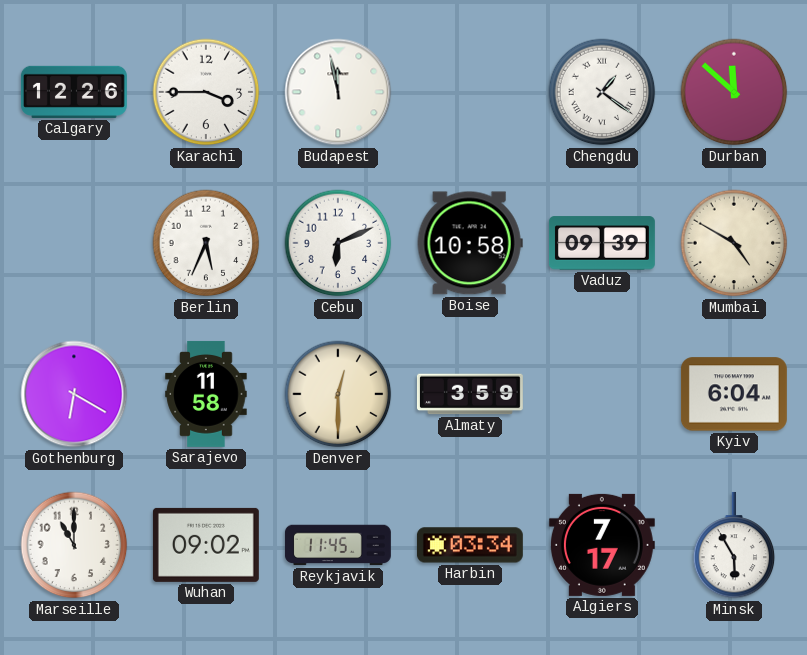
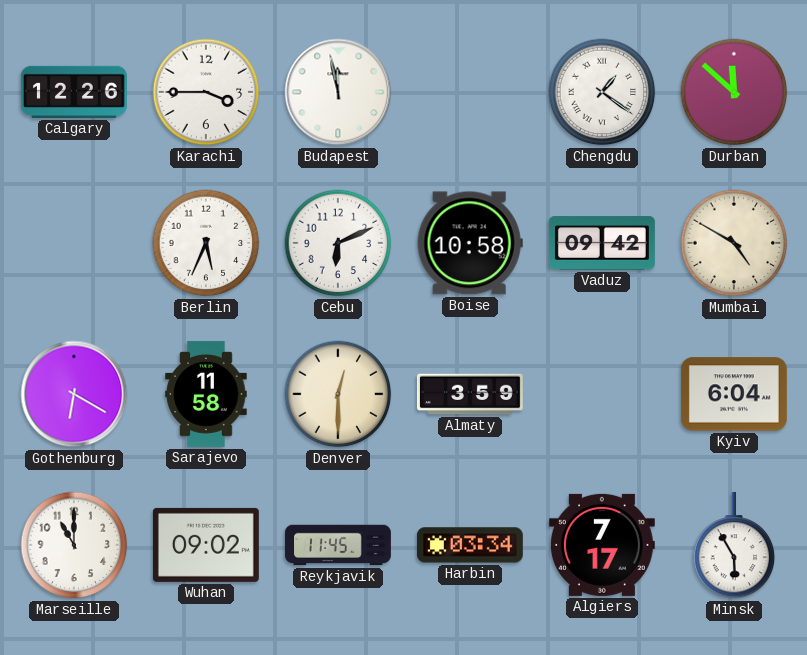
Vaduz: 09:39 -> 09:42
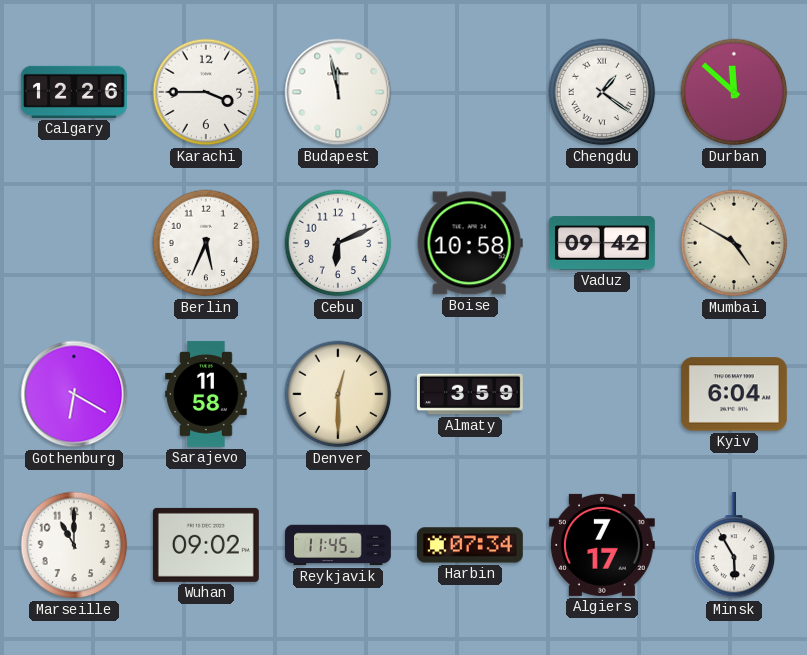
Harbin: 03:34 -> 07:34
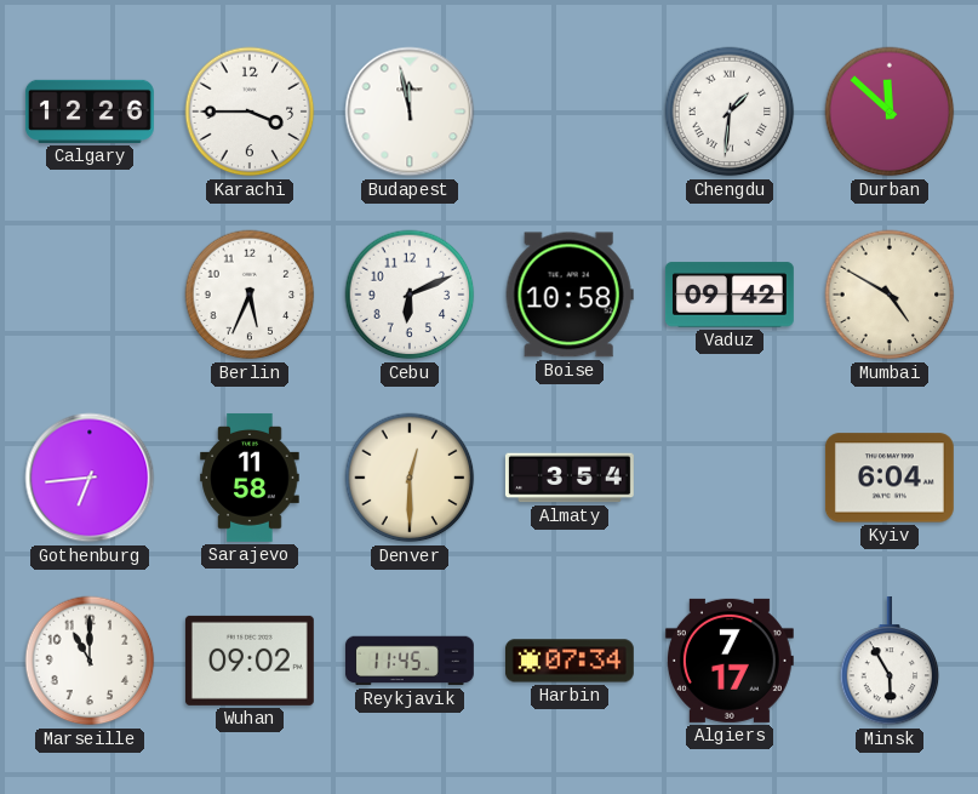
Chengdu: 1:21 -> 1:31
Gothenburg: 6:20 -> 6:44
Almaty: 3:59 -> 3:54
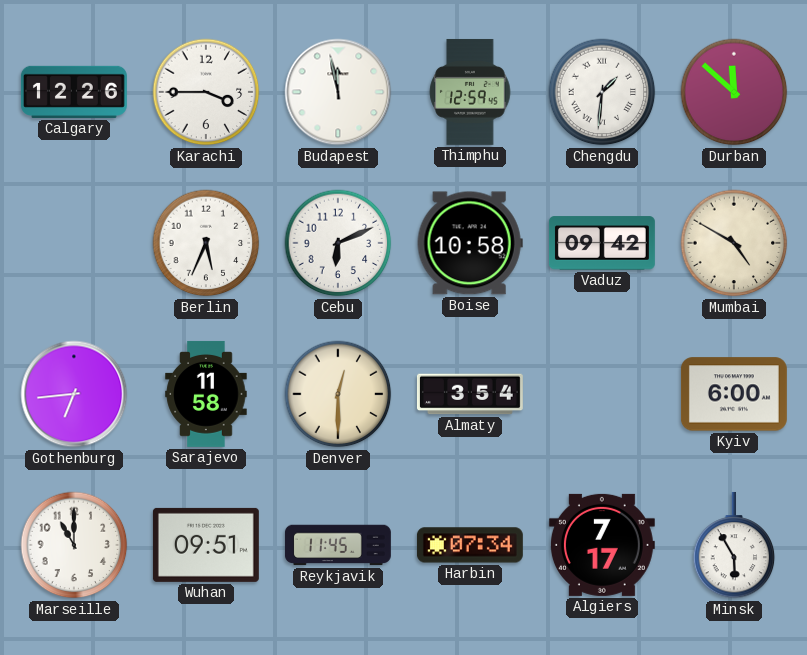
Thimphu: none -> 12:59
Kyiv: 6:04 -> 6:00
Wuhan: 09:02 -> 09:51
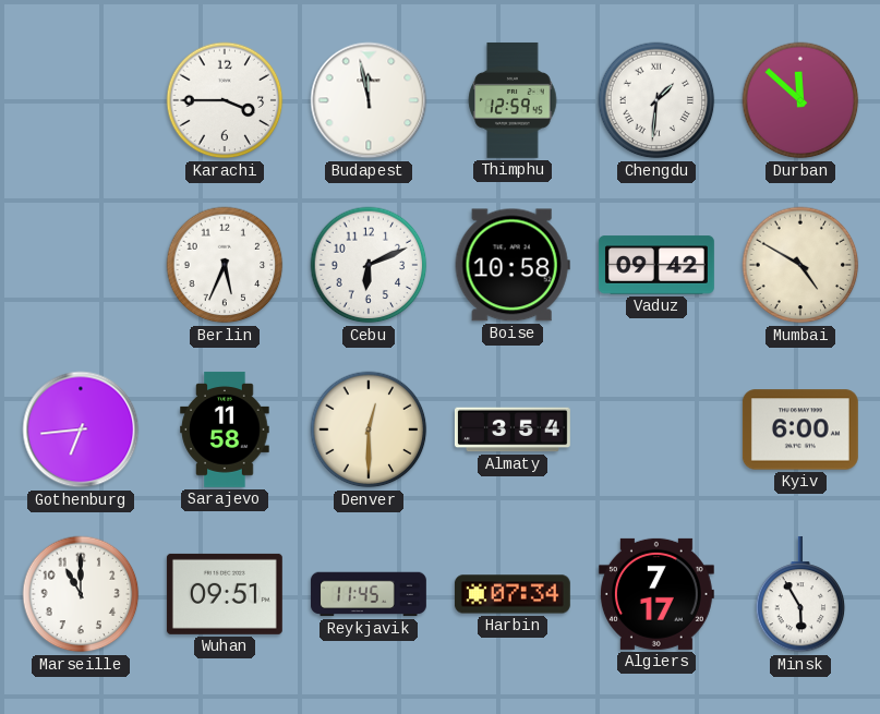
Calgary: 12:26 -> none
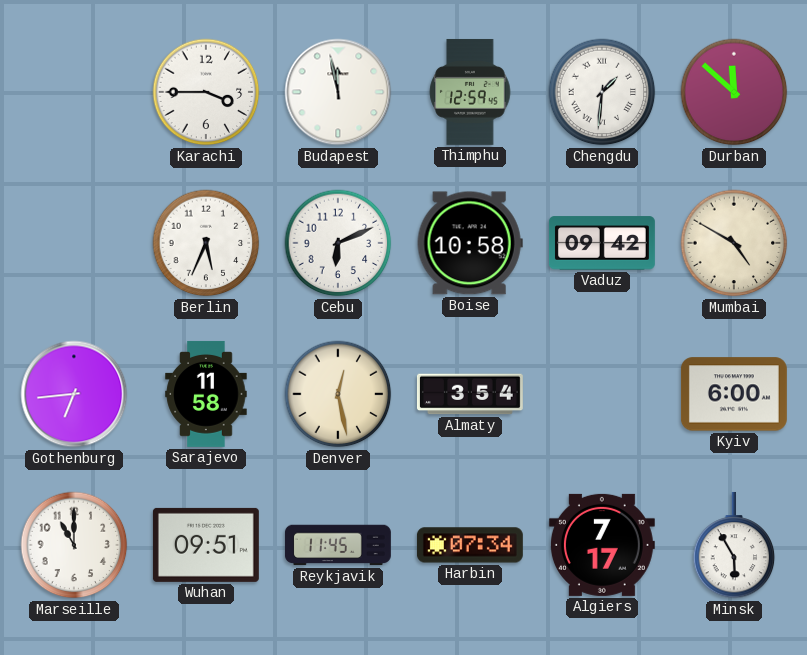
Denver: 12:30 -> 12:28
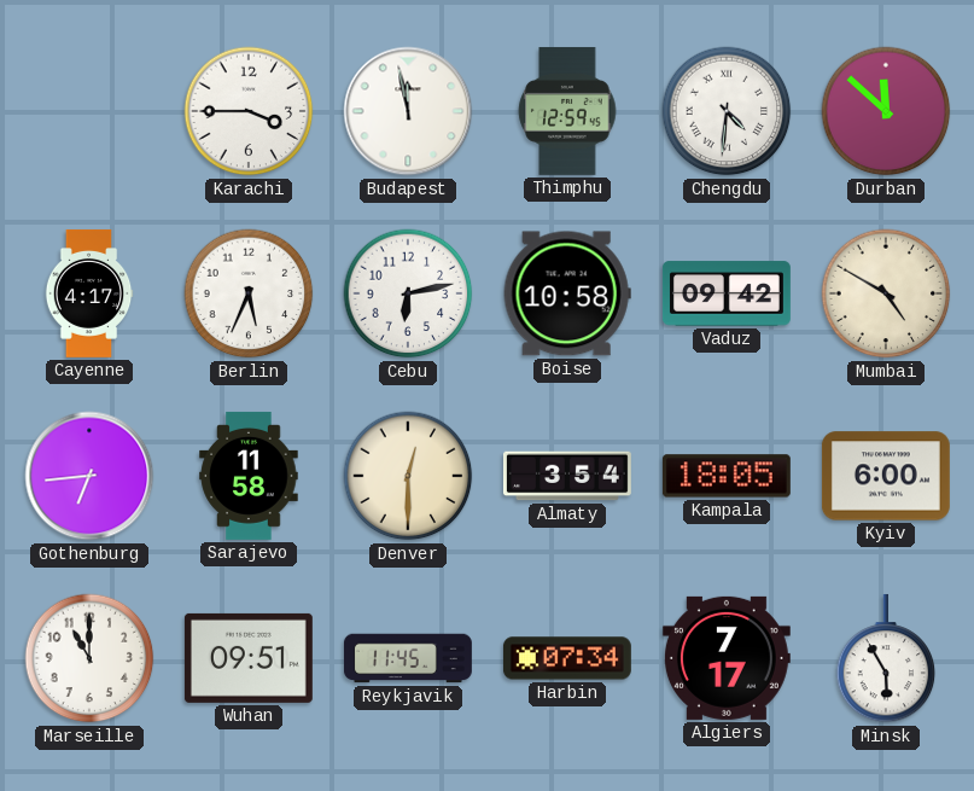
Chengdu: 1:31 -> 4:31
Cayenne: none -> 4:17
Cebu: 6:11 -> 6:13
Denver: 12:28 -> 12:30
Kampala: none -> 18:05
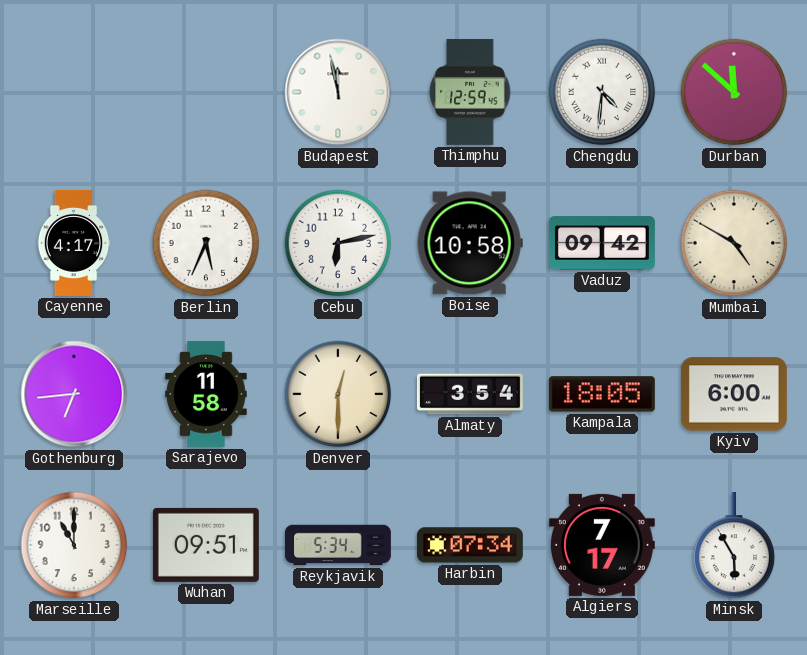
Karachi: 3:45 -> none
Reykjavik: 11:45 -> 5:34
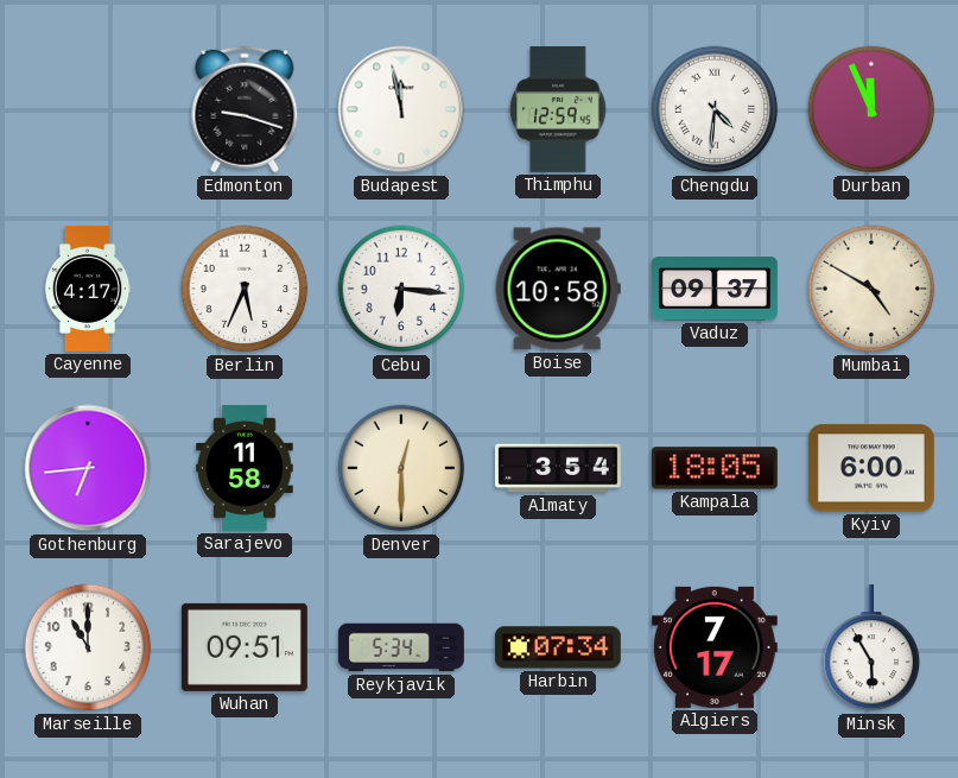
Edmonton: none -> 9:18
Durban: 11:52 -> 11:56
Cebu: 6:13 -> 6:16
Vaduz: 09:42 -> 09:37
